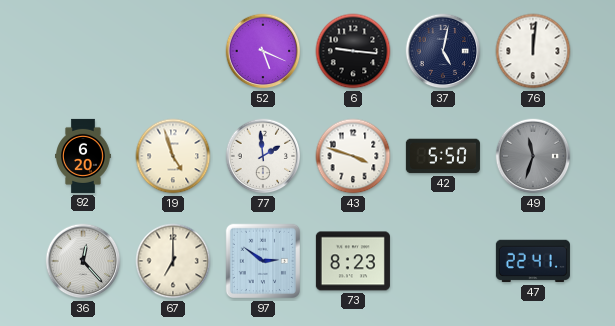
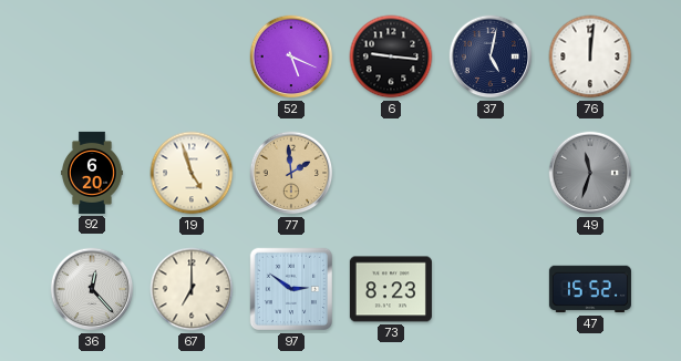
77 dial: white -> champagne
43: 3:48 -> none
42: 5:50 -> none
47: 22:41 -> 15:52
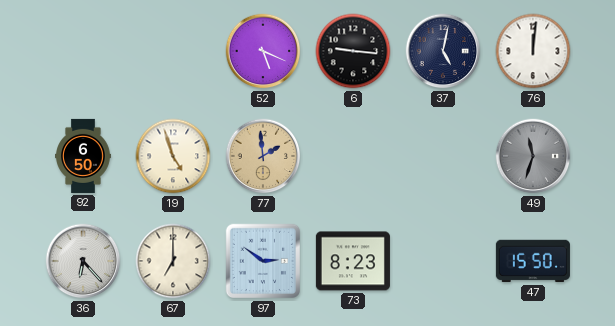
92: 6:20 -> 6:50
36: 12:23 -> 6:23
47: 15:52 -> 15:50
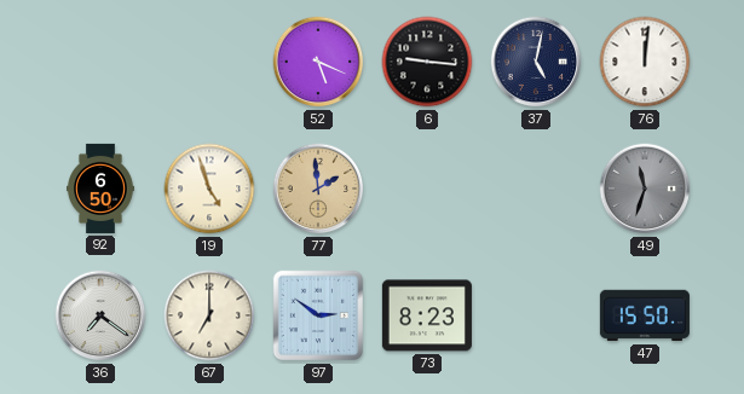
36: 6:23 -> 7:21
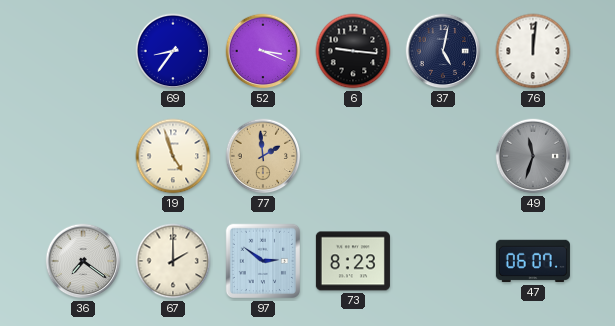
69: none -> 8:36
52: 5:19 -> 3:19
92: 6:50 -> none
67: 7:00 -> 2:00
47: 15:50 -> 06:07
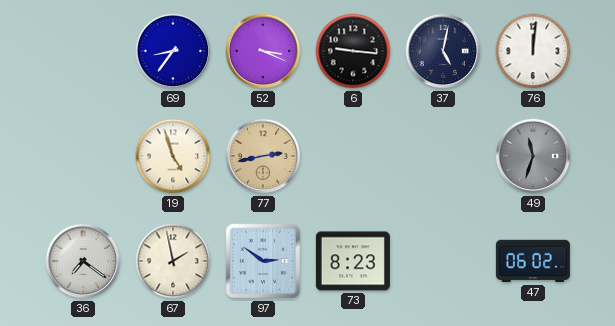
77: 1:59 -> 2:43
67: 2:00 -> 1:58
47: 06:07 -> 06:02
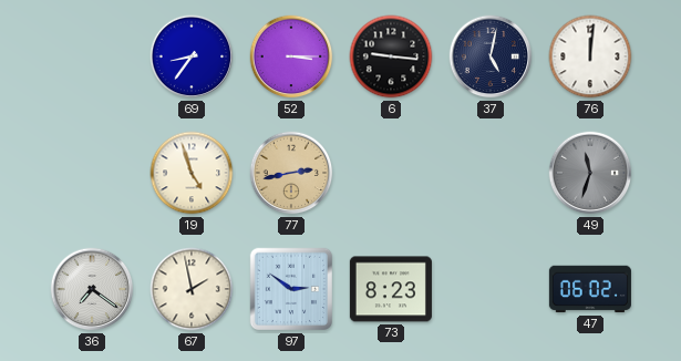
52: 3:19 -> 3:15
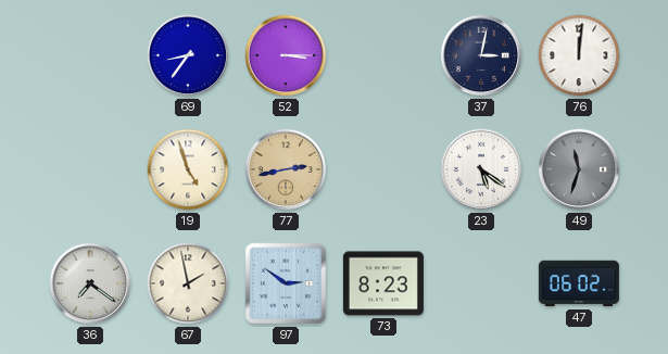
6: 9:16 -> none
37: 5:02 -> 3:02
23: none -> 5:21
